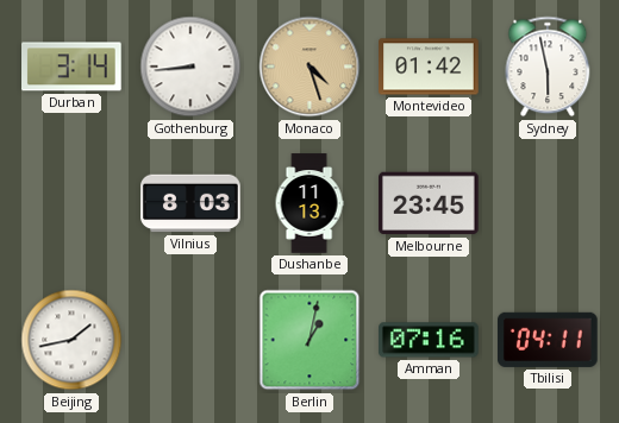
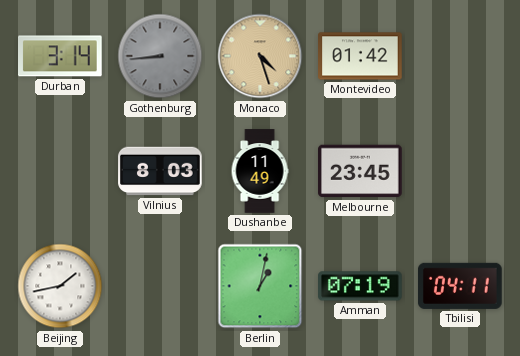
Gothenburg dial: white -> grey
Sydney: 5:58 -> none
Dushanbe: 11:13 -> 11:49
Amman: 07:16 -> 07:19
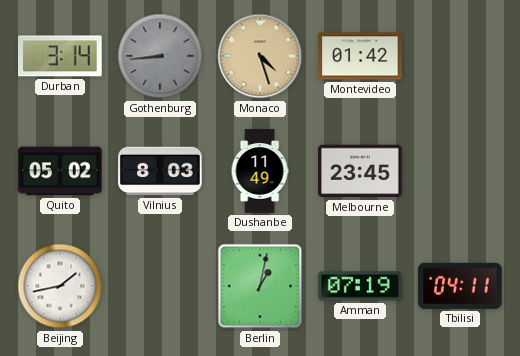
Quito: none -> 05:02
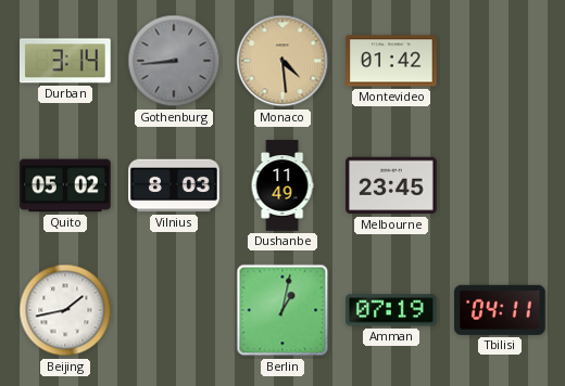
Monaco: 4:27 -> 4:29
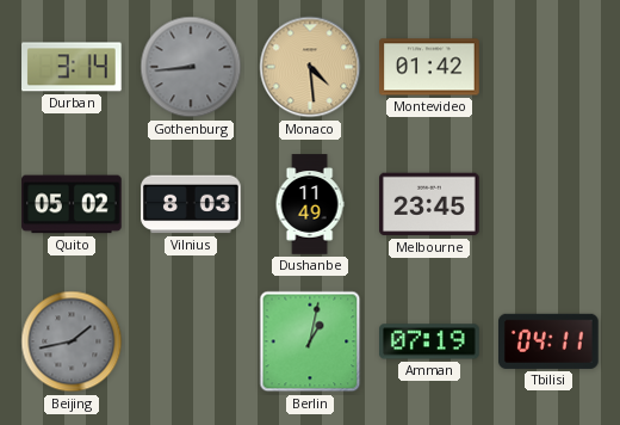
Beijing dial: white -> grey
